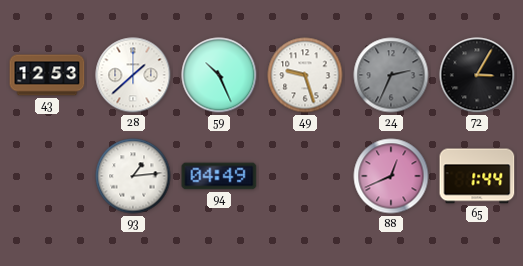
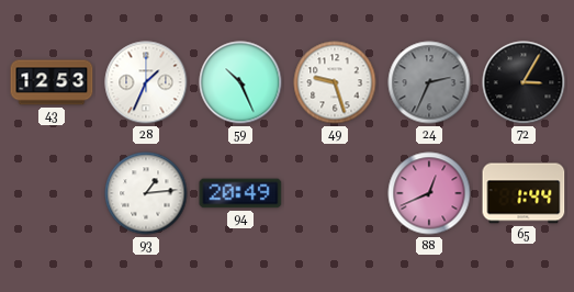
28: 1:38 -> 1:34
94: 04:49 -> 20:49
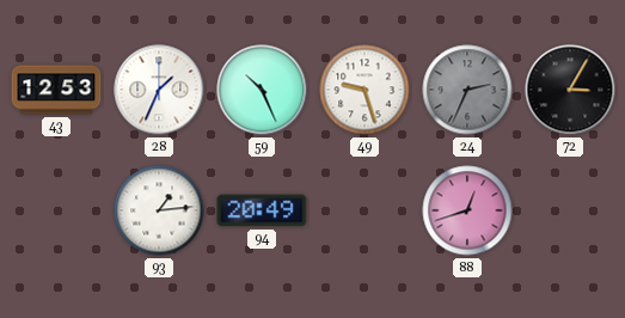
88: 12:41 -> 12:42
65: 1:44 -> none
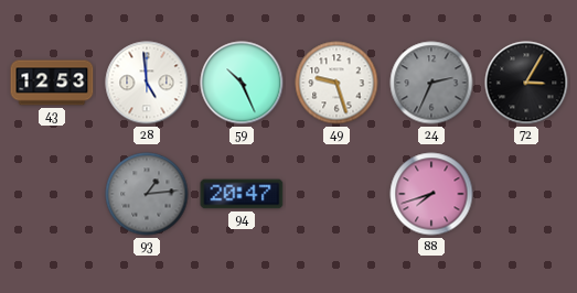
28: 1:34 -> 4:59
93 dial: white -> grey
94: 20:49 -> 20:47
88: 12:42 -> 7:42
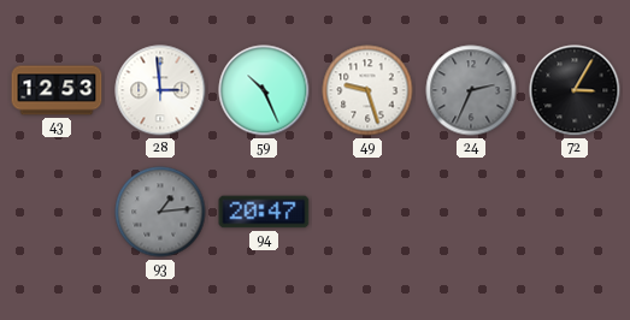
28: 4:59 -> 2:59
88: 7:42 -> none
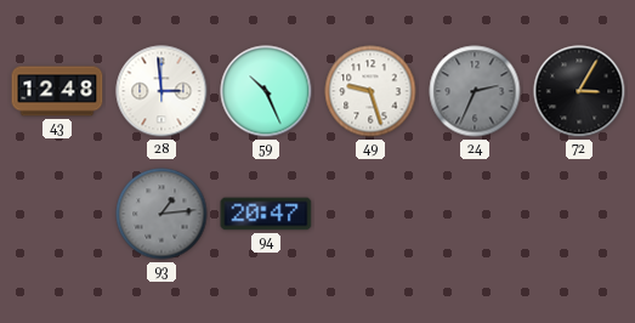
43: 12:53 -> 12:48
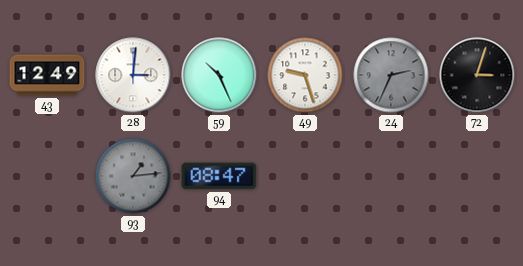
43: 12:48 -> 12:49
28: 2:59 -> 3:01
72: 3:05 -> 3:03
94: 20:47 -> 08:47
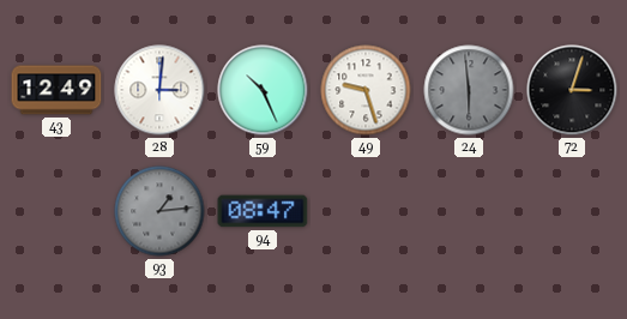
24: 2:34 -> 5:59
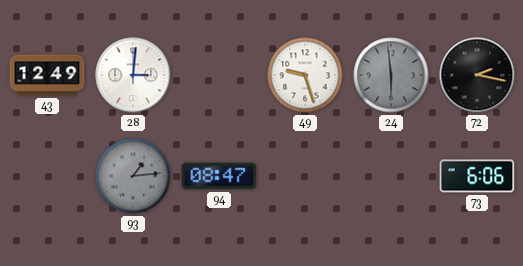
59: 10:26 -> none
72: 3:03 -> 2:17
73: none -> 6:06
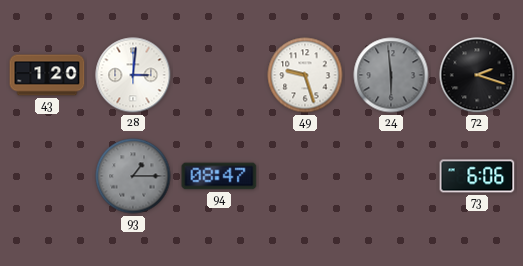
43: 12:49 -> 1:20
72: 2:17 -> 2:18
93: 1:14 -> 1:15
